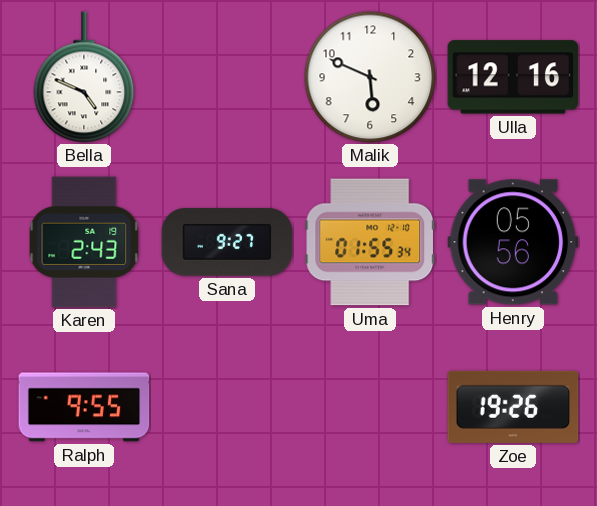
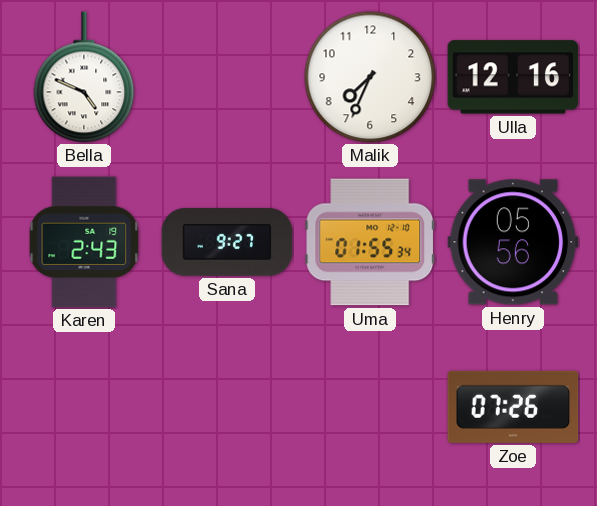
Malik: 5:49 -> 7:34
Ralph: 9:55 -> none
Zoe: 19:26 -> 07:26
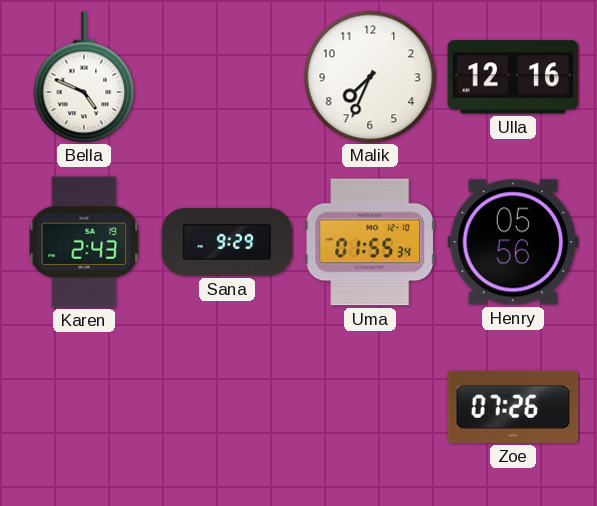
Sana: 9:27 -> 9:29
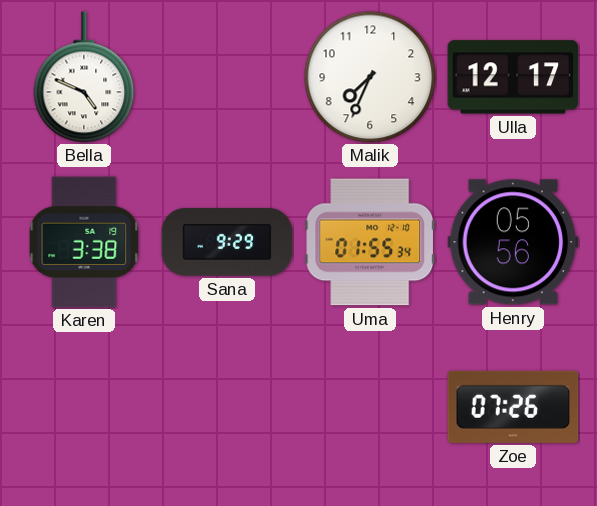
Ulla: 12:16 -> 12:17
Karen: 2:43 -> 3:38
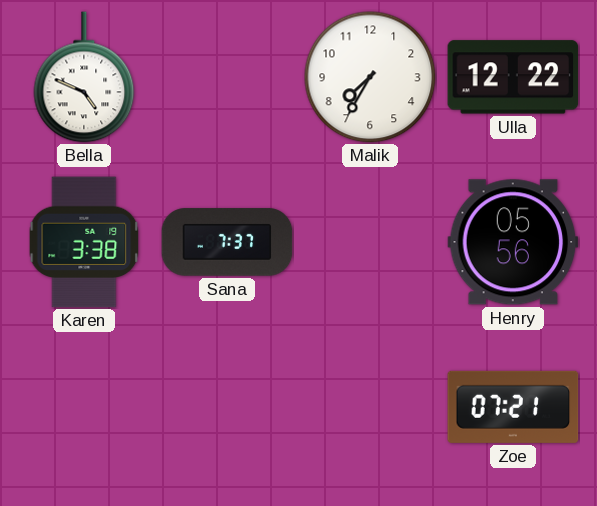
Malik: 7:34 -> 7:35
Ulla: 12:17 -> 12:22
Sana: 9:29 -> 7:37
Uma: 01:55 -> none
Zoe: 07:26 -> 07:21
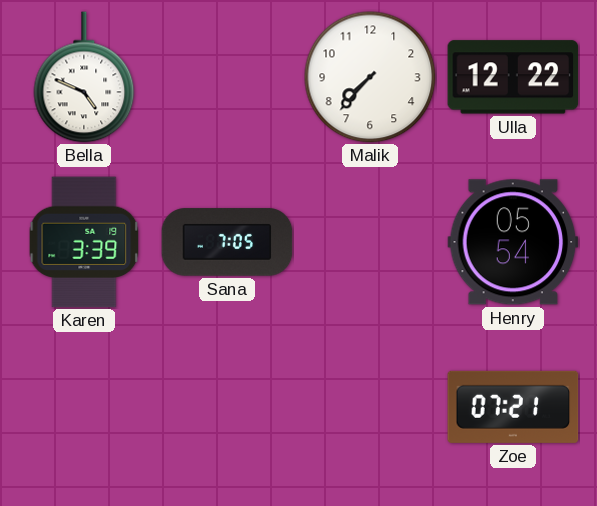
Malik: 7:35 -> 7:37
Karen: 3:38 -> 3:39
Sana: 7:37 -> 7:05
Henry: 05:56 -> 05:54
